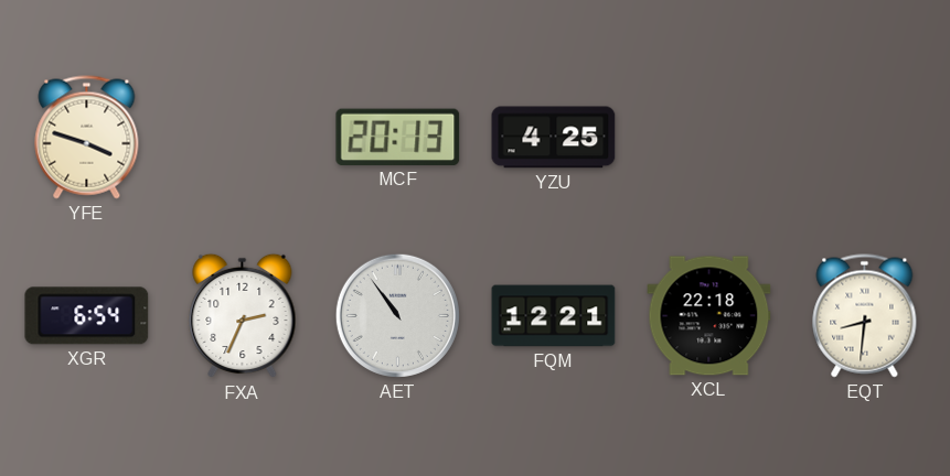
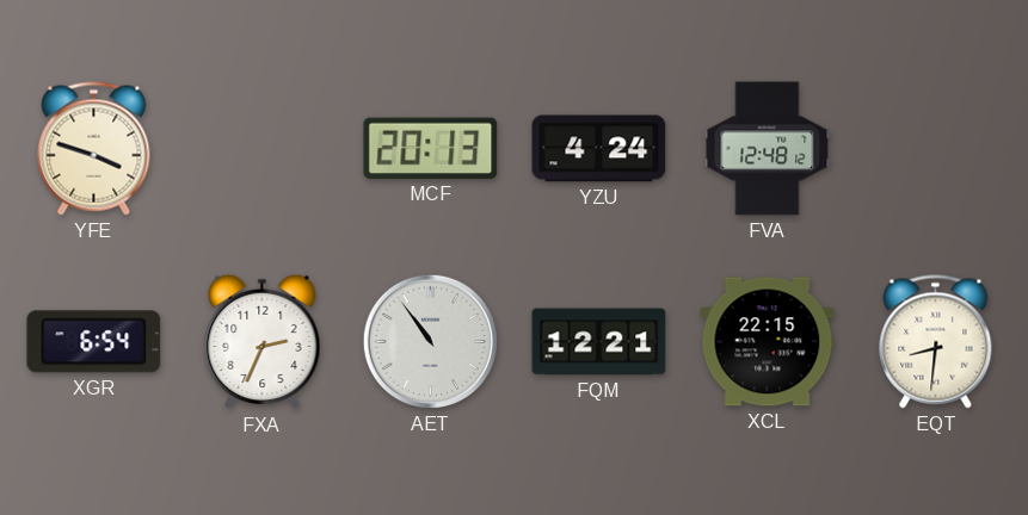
YZU: 4:25 -> 4:24
FVA: none -> 12:48
XCL: 22:18 -> 22:15
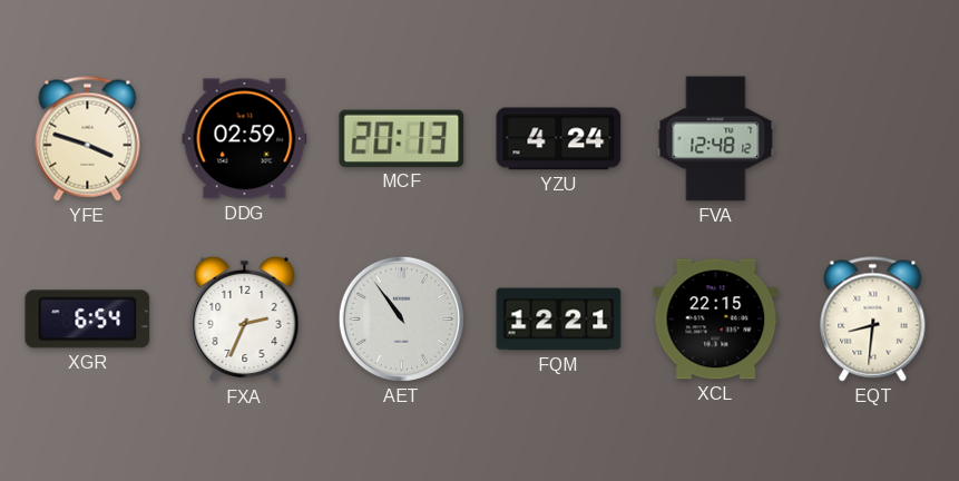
DDG: none -> 02:59
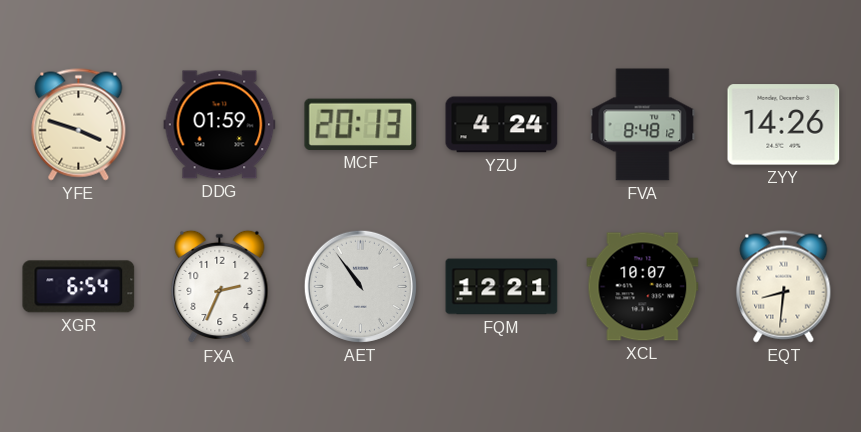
DDG: 02:59 -> 01:59
FVA: 12:48 -> 8:48
ZYY: none -> 14:26
XCL: 22:15 -> 10:07
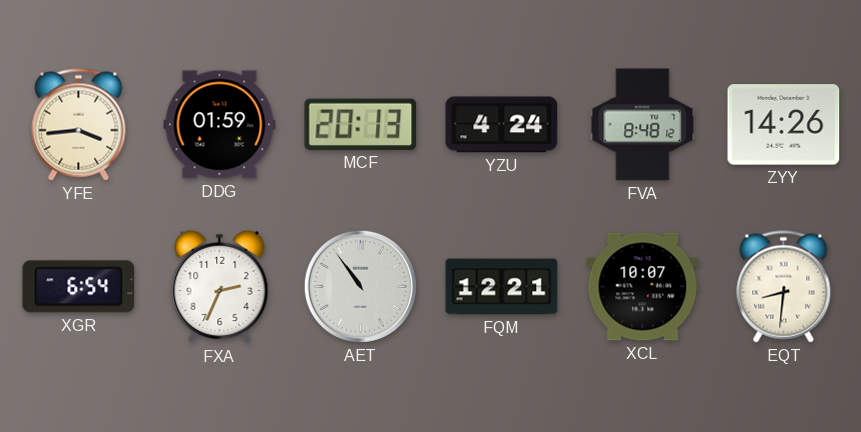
YFE: 3:48 -> 3:44
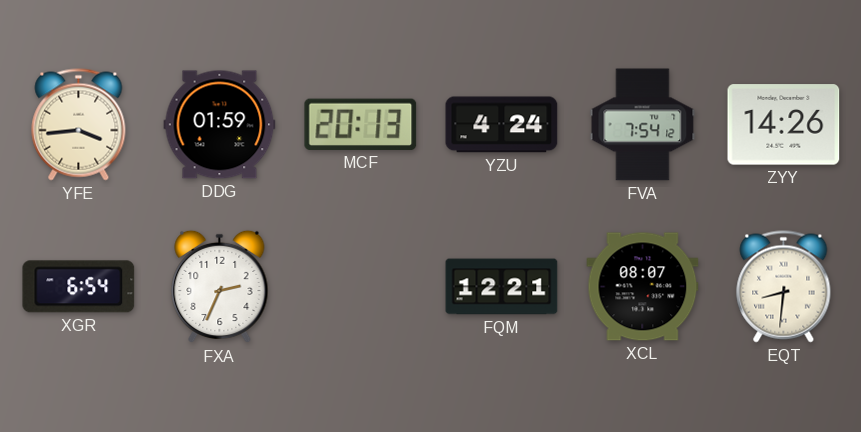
FVA: 8:48 -> 7:54
AET: 10:54 -> none
XCL: 10:07 -> 08:07
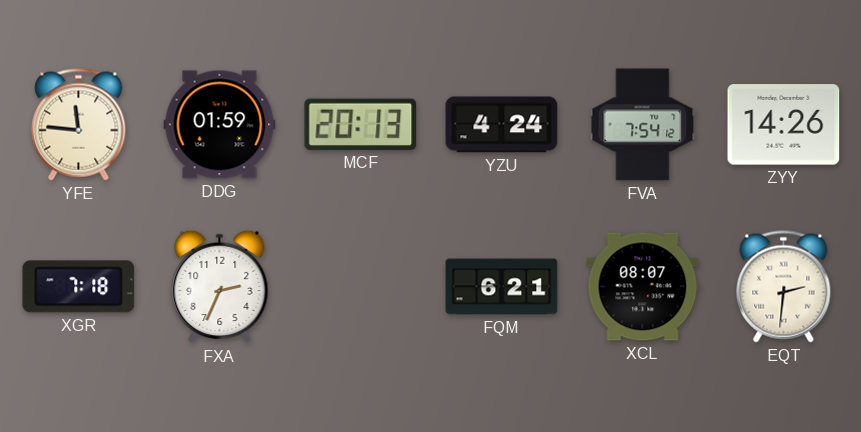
YFE: 3:44 -> 11:46
XGR: 6:54 -> 7:18
FQM: 12:21 -> 6:21
EQT: 8:31 -> 2:31
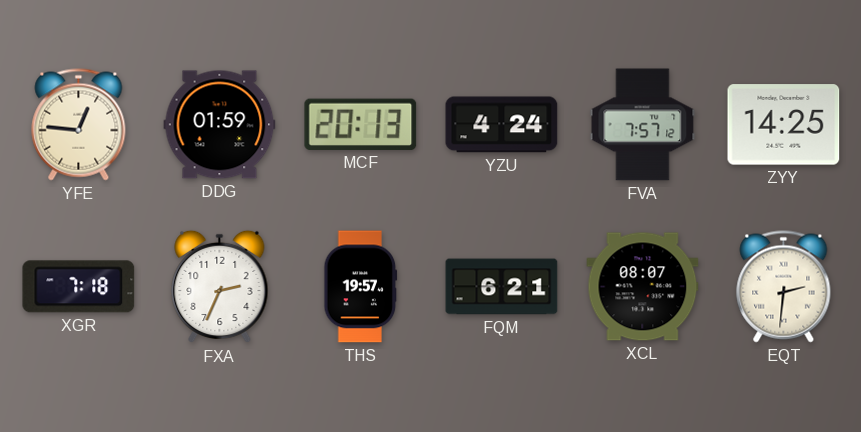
YFE: 11:46 -> 12:46
FVA: 7:54 -> 7:57
ZYY: 14:26 -> 14:25
THS: none -> 19:57
